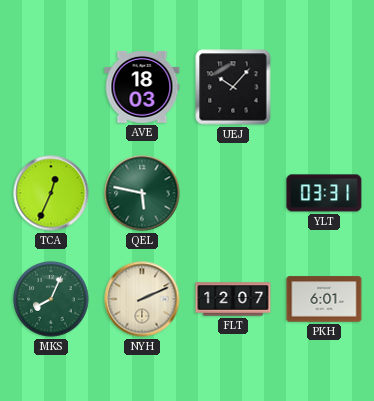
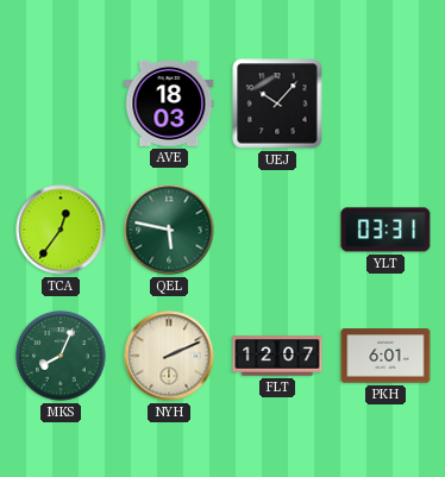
TCA: 12:34 -> 12:36
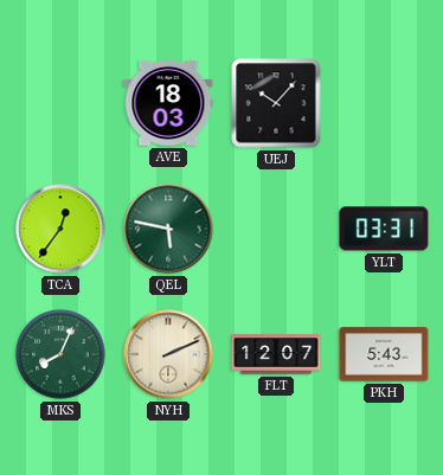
PKH: 6:01 -> 5:43
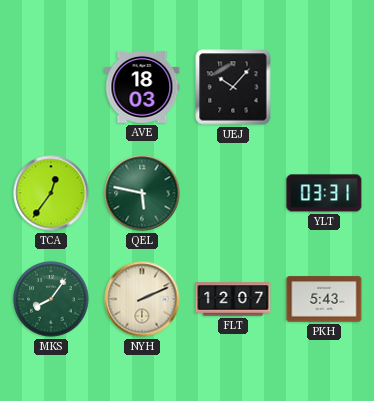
MKS: 8:04 -> 8:06
